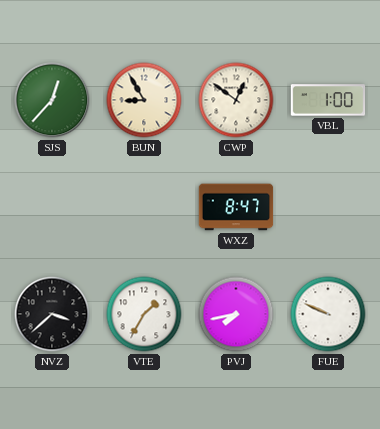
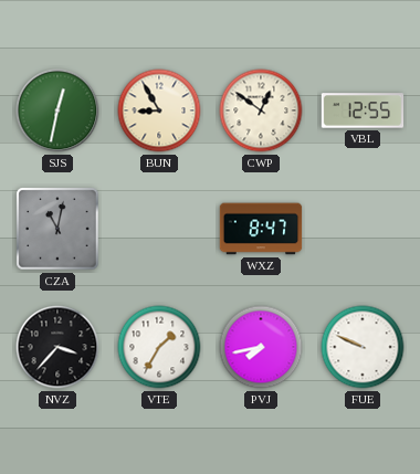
SJS: 12:37 -> 12:32
VBL: 1:00 -> 12:55
CZA: none -> 11:02
NVZ: 3:38 -> 3:37
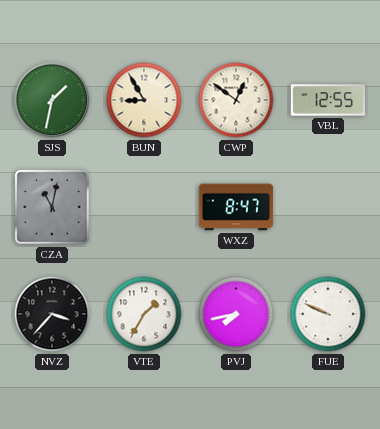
SJS: 12:32 -> 1:32
